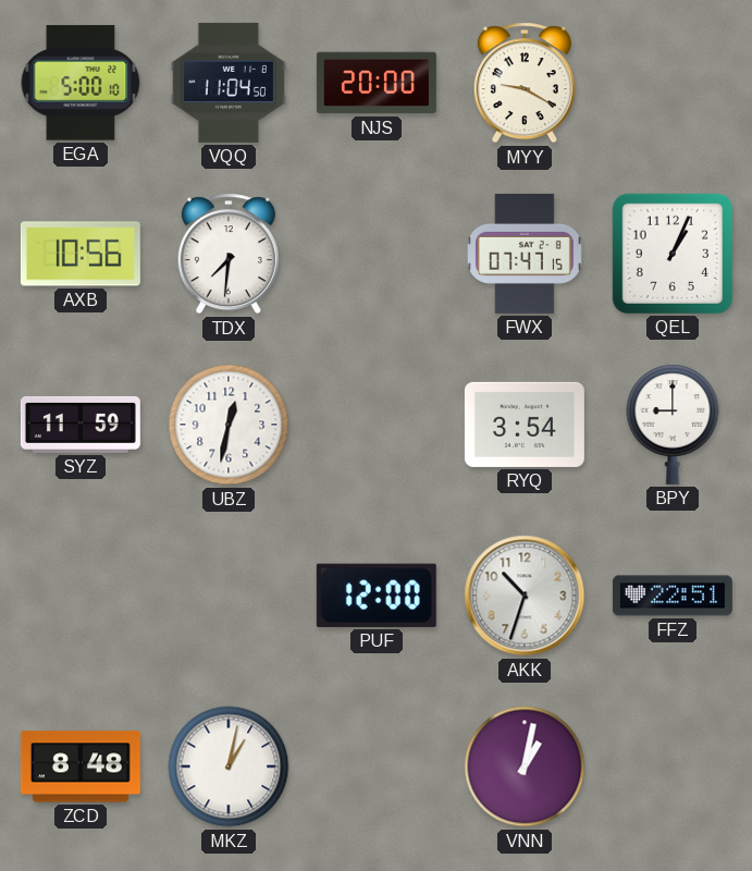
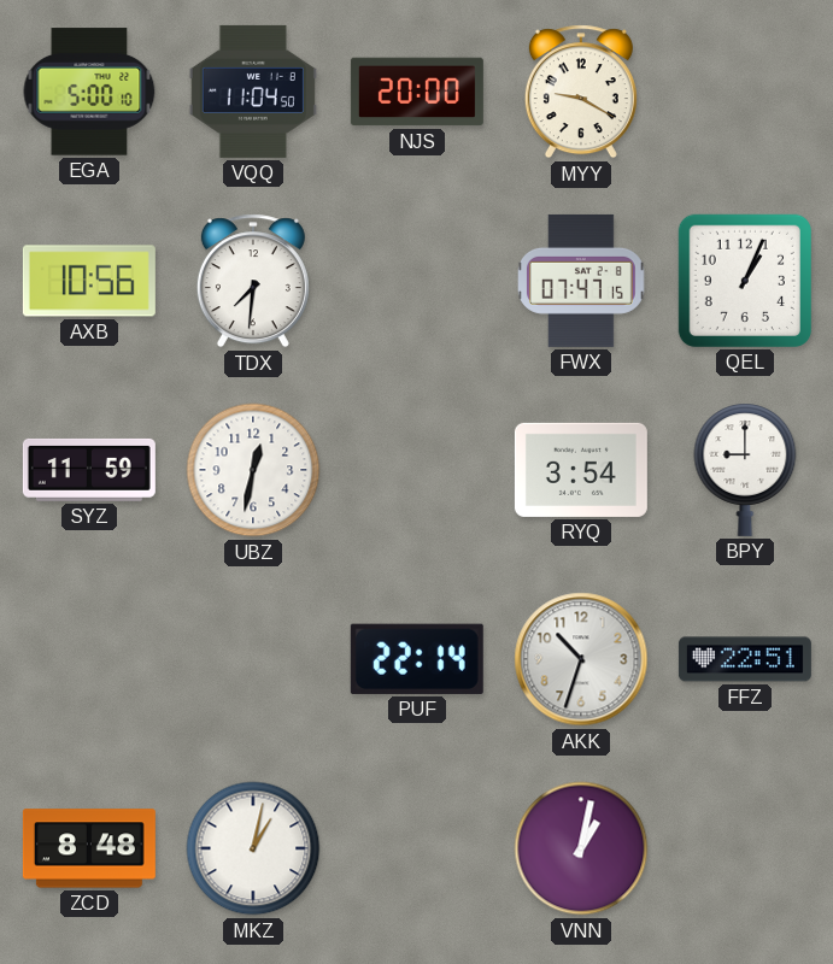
PUF: 12:00 -> 22:14
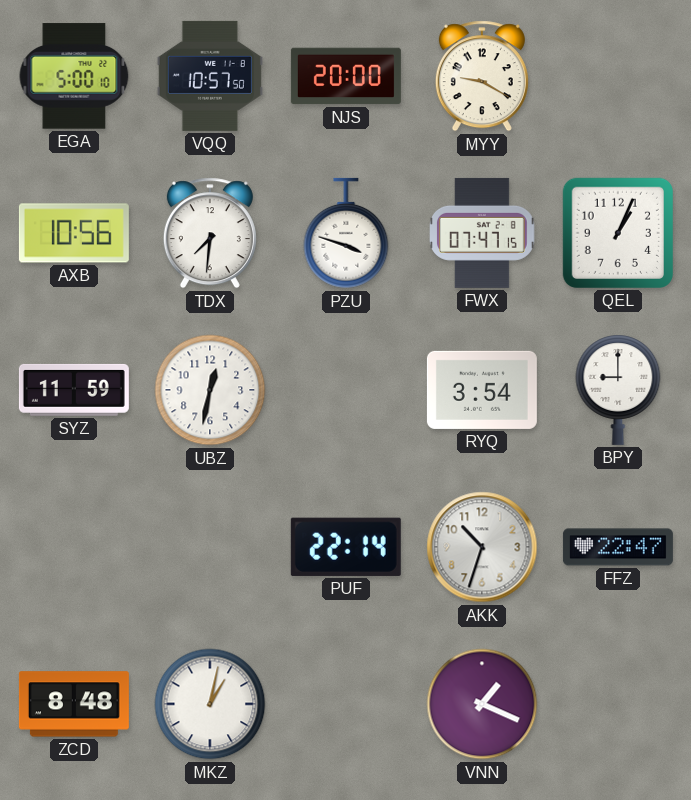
VQQ: 11:04 -> 10:57
PZU: none -> 3:48
FFZ: 22:51 -> 22:47
VNN: 1:02 -> 1:19
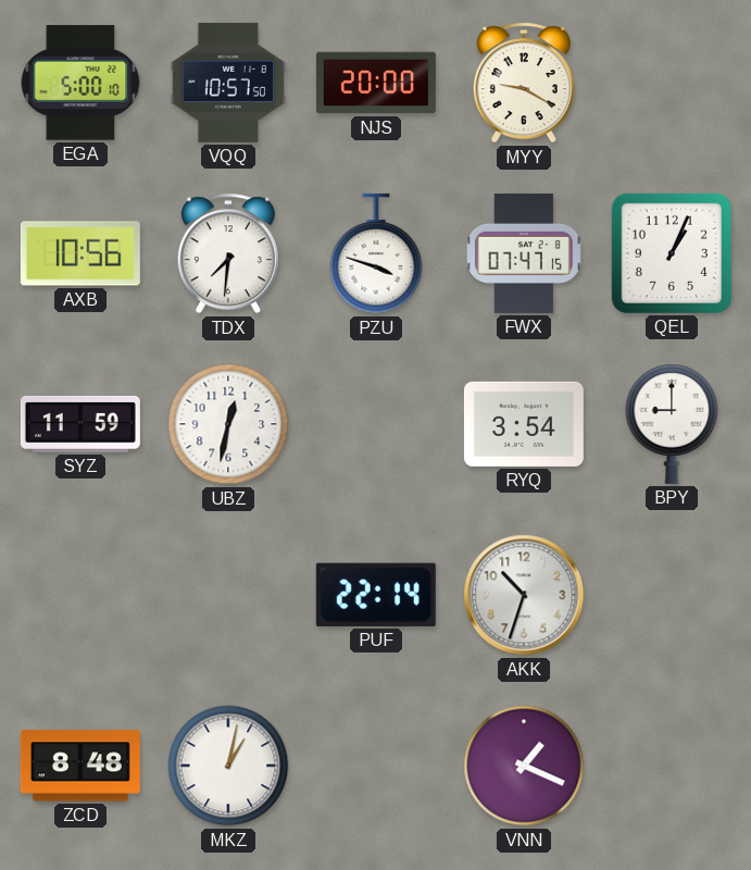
FFZ: 22:47 -> none
